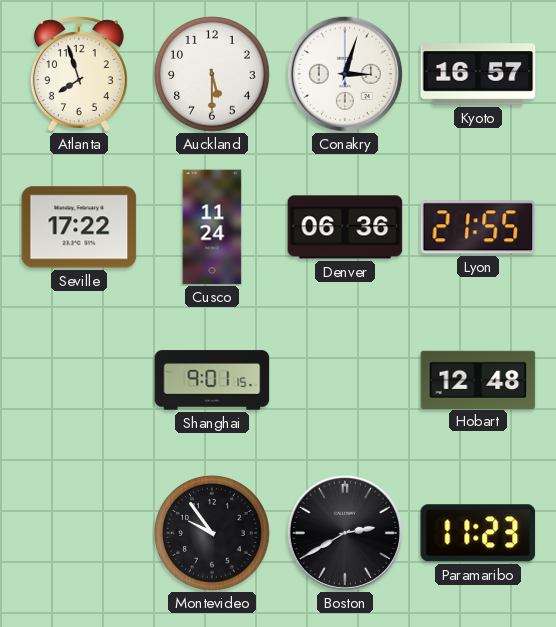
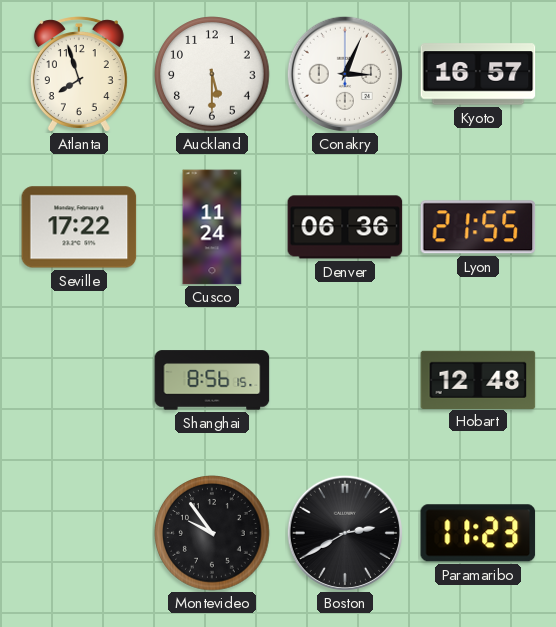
Conakry: 3:03 -> 3:04
Shanghai: 9:01 -> 8:56
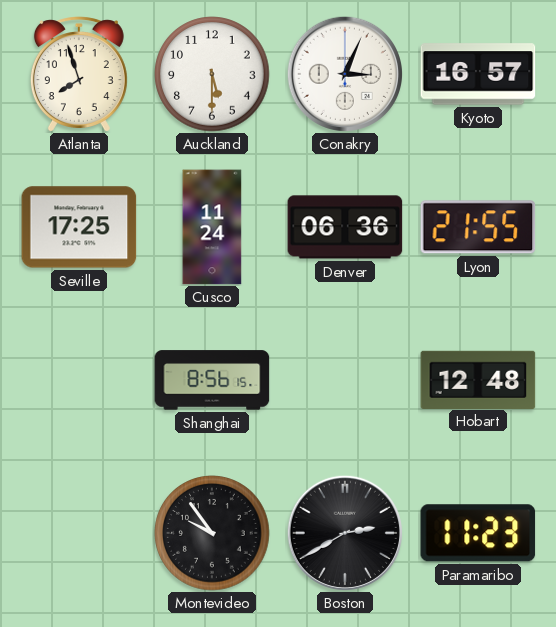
Seville: 17:22 -> 17:25
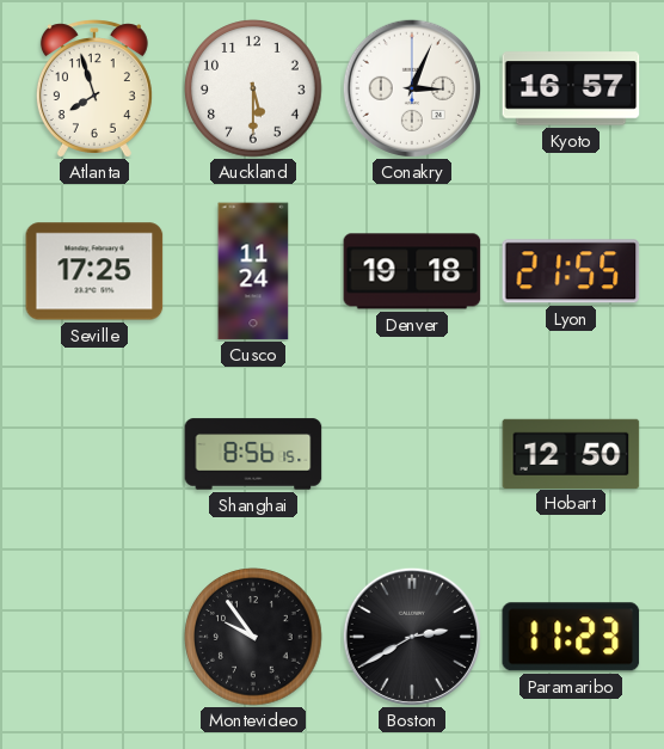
Denver: 06:36 -> 19:18
Hobart: 12:48 -> 12:50
